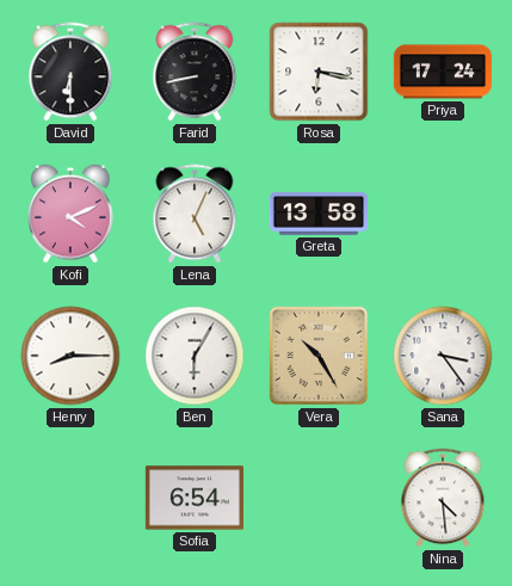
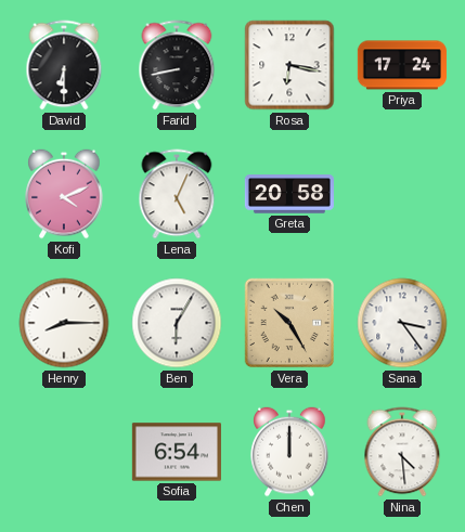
Greta: 13:58 -> 20:58
Chen: none -> 12:00
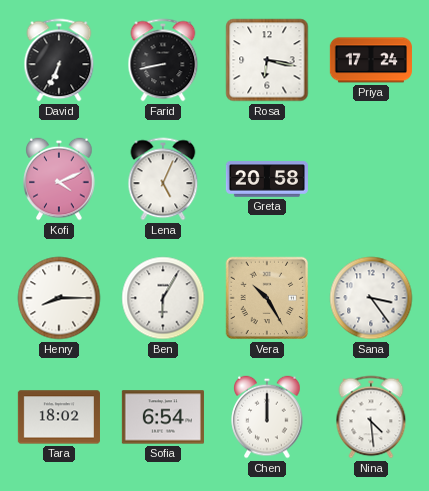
David: 6:30 -> 6:34
Tara: none -> 18:02
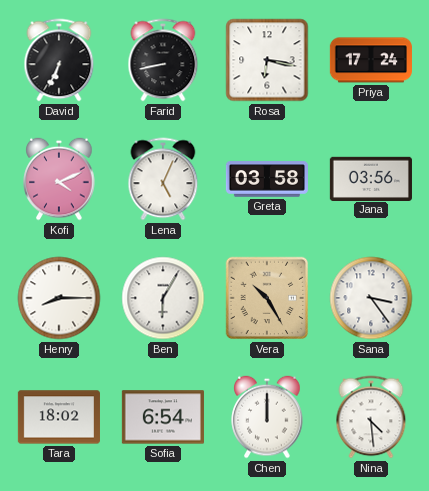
Greta: 20:58 -> 03:58
Jana: none -> 03:56
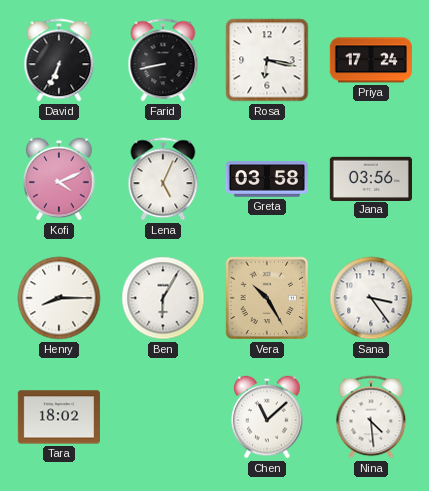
Sofia: 6:54 -> none
Chen: 12:00 -> 11:08
